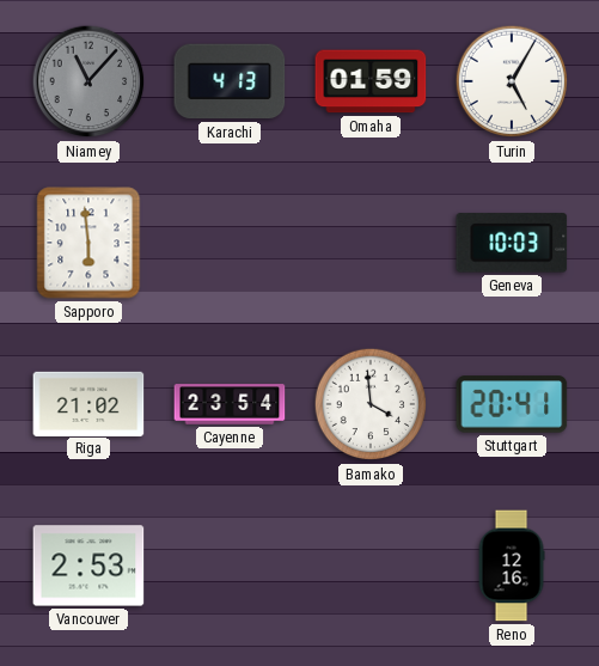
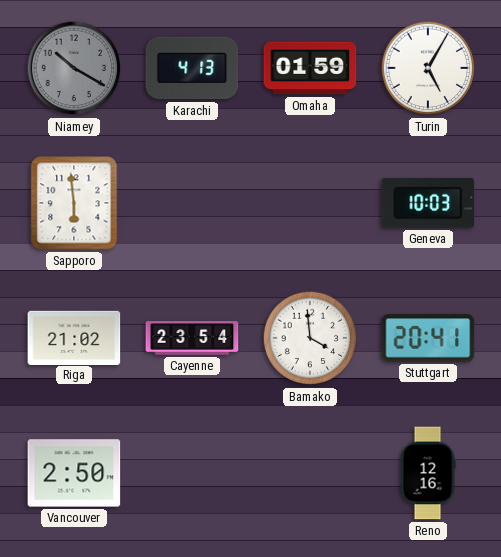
Niamey: 11:07 -> 10:20
Vancouver: 2:53 -> 2:50
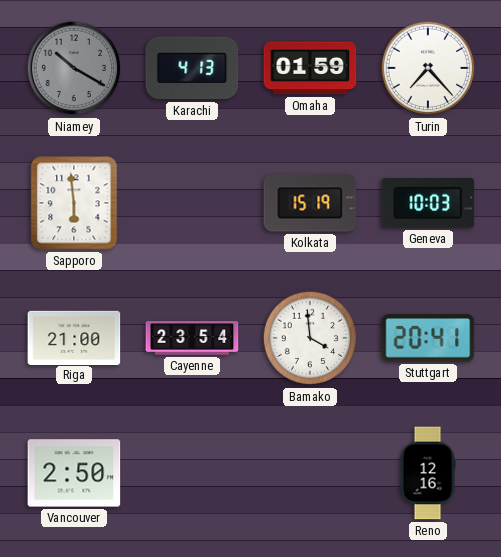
Turin: 5:05 -> 7:23
Kolkata: none -> 15:19
Riga: 21:02 -> 21:00
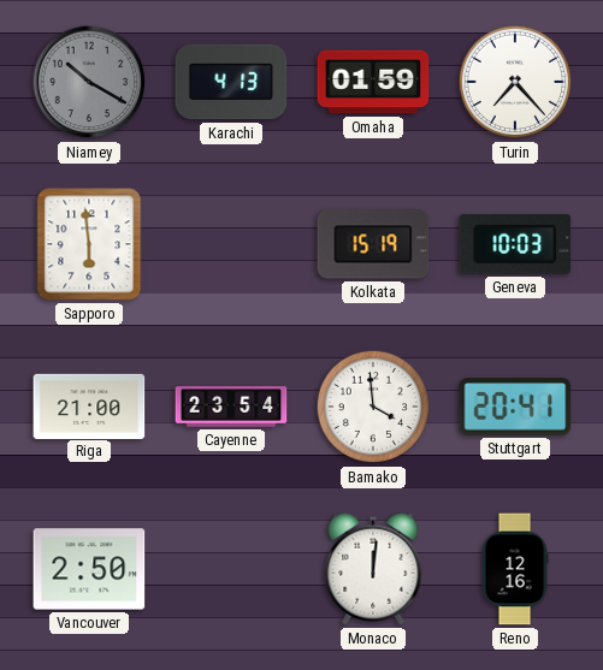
Monaco: none -> 12:01
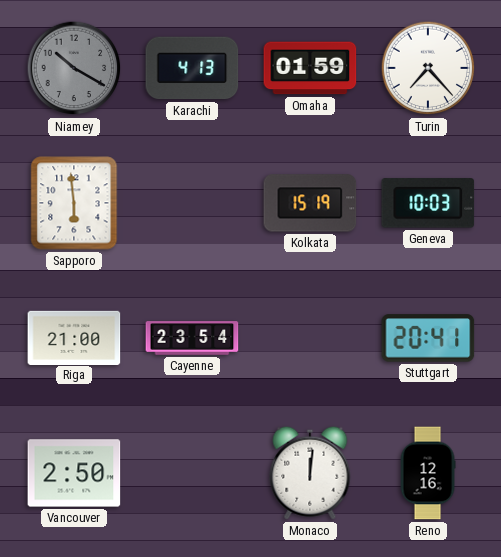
Bamako: 3:59 -> none
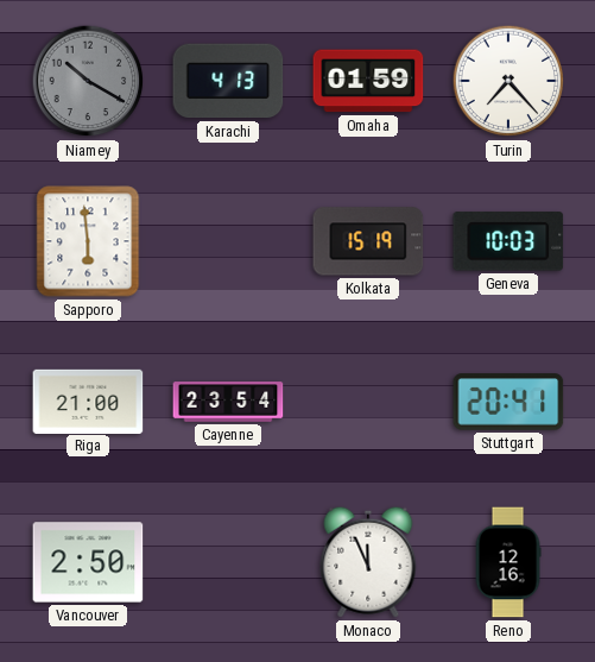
Monaco: 12:01 -> 11:56
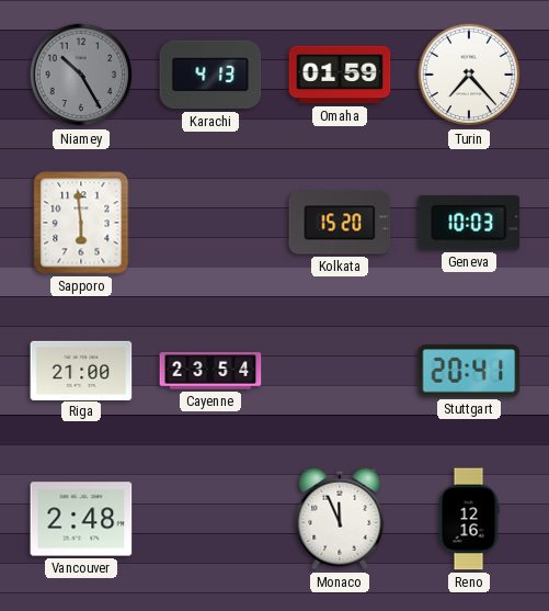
Niamey: 10:20 -> 10:25
Kolkata: 15:19 -> 15:20
Vancouver: 2:50 -> 2:48
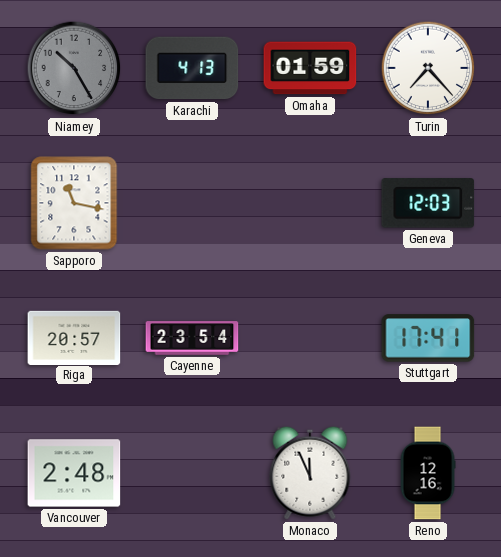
Sapporo: 5:59 -> 11:17
Kolkata: 15:20 -> none
Geneva: 10:03 -> 12:03
Riga: 21:00 -> 20:57
Stuttgart: 20:41 -> 17:41
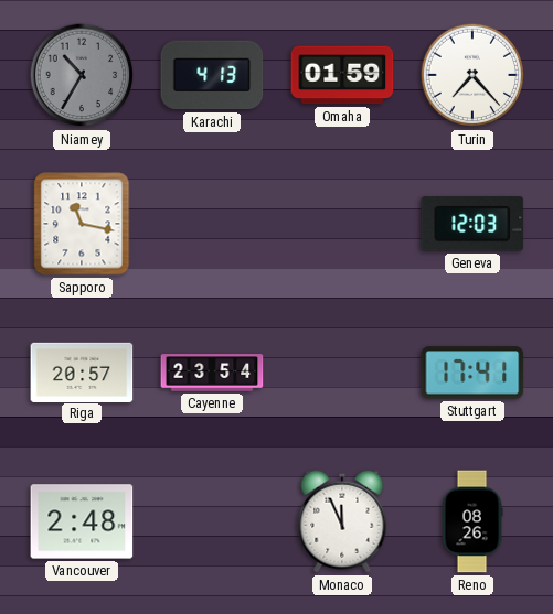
Niamey: 10:25 -> 10:35
Reno: 12:16 -> 08:26
